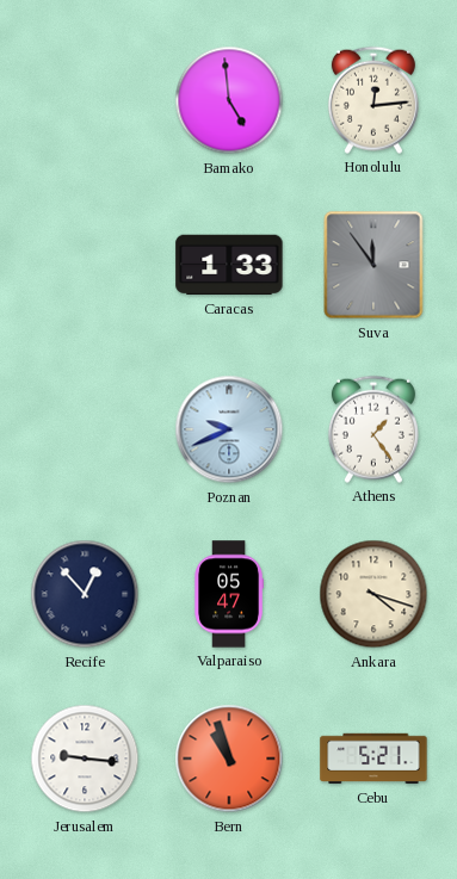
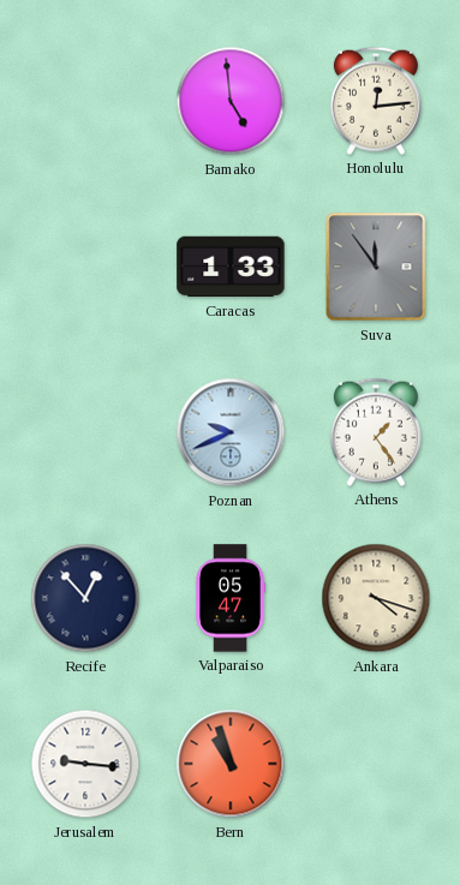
Cebu: 5:21 -> none
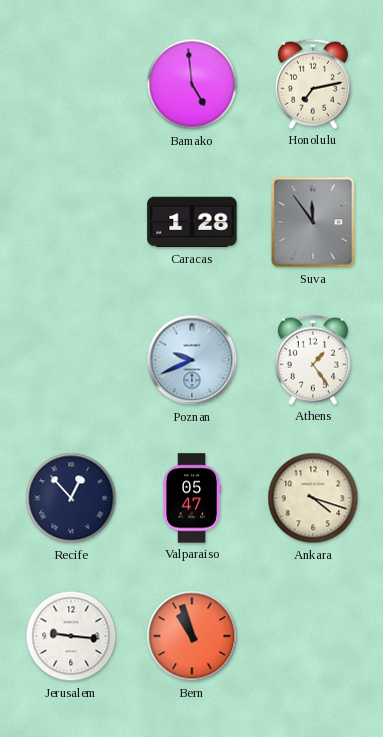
Honolulu: 12:14 -> 7:13
Caracas: 1:33 -> 1:28
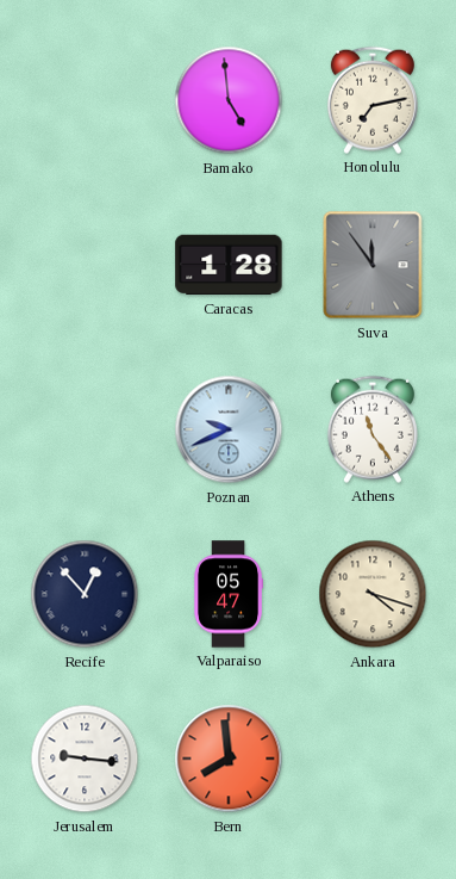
Athens: 1:24 -> 11:24
Bern: 10:57 -> 7:59
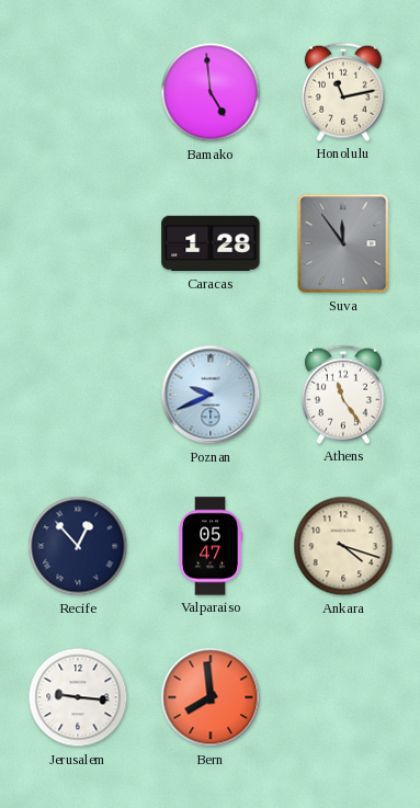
Honolulu: 7:13 -> 11:13
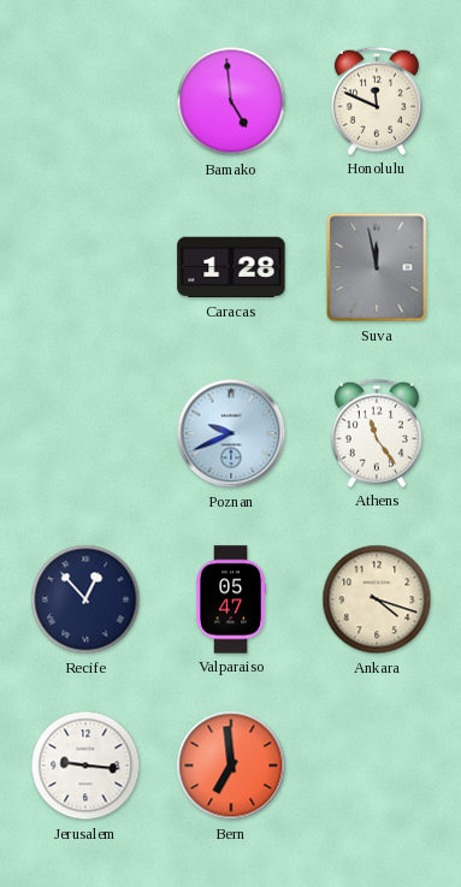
Honolulu: 11:13 -> 11:49
Suva: 11:54 -> 11:58
Bern: 7:59 -> 6:59
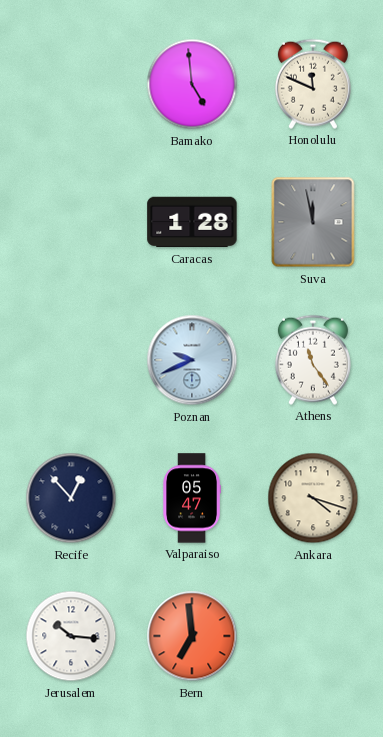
Jerusalem: 9:16 -> 10:16
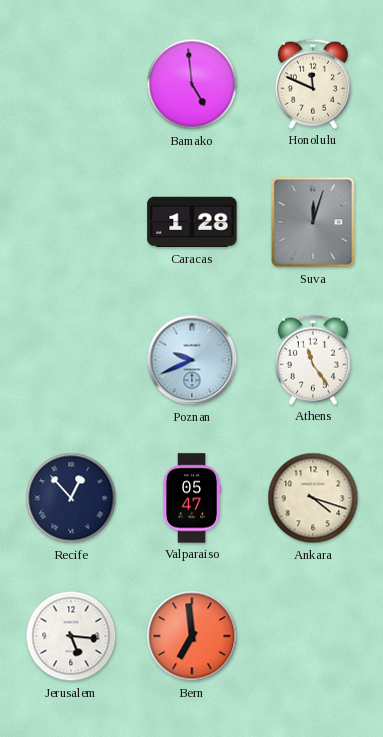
Suva: 11:58 -> 12:03
Jerusalem: 10:16 -> 5:16
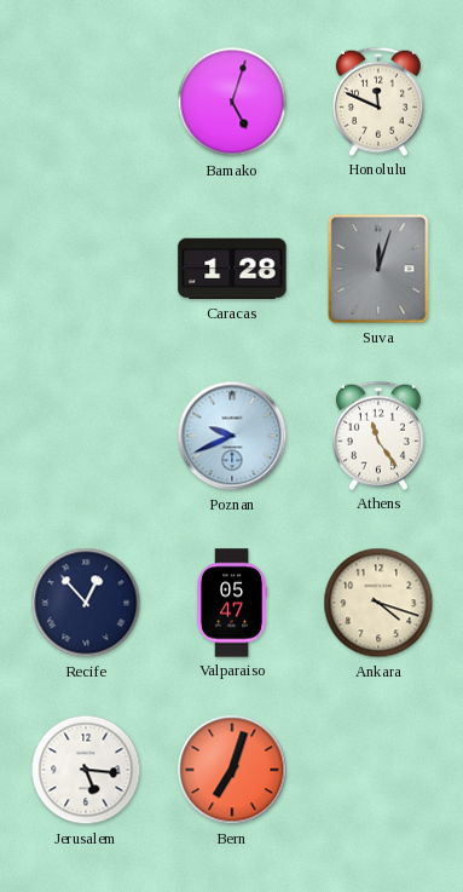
Bamako: 4:59 -> 5:03
Bern: 6:59 -> 7:03
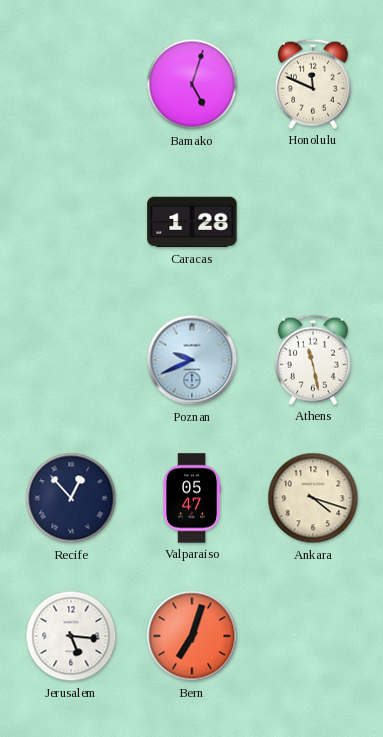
Suva: 12:03 -> none
Athens: 11:24 -> 11:28
